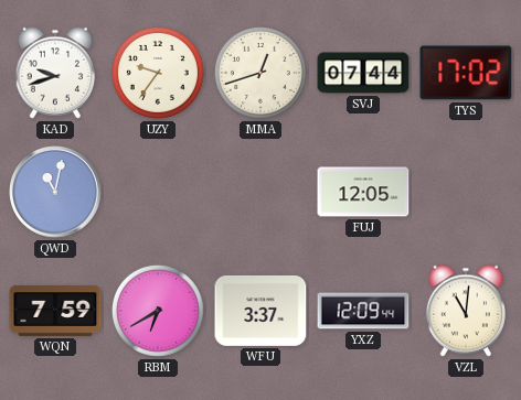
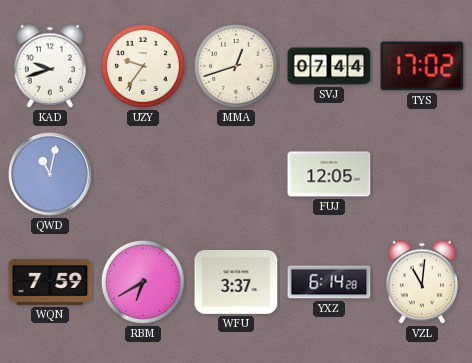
YXZ: 12:09 -> 6:14
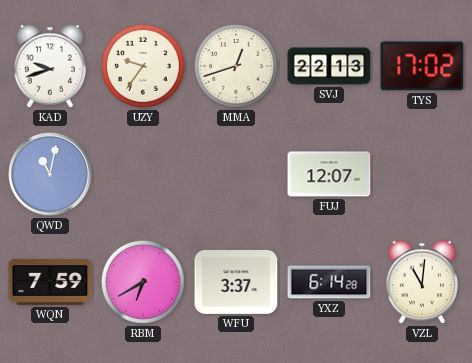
SVJ: 07:44 -> 22:13
FUJ: 12:05 -> 12:07
